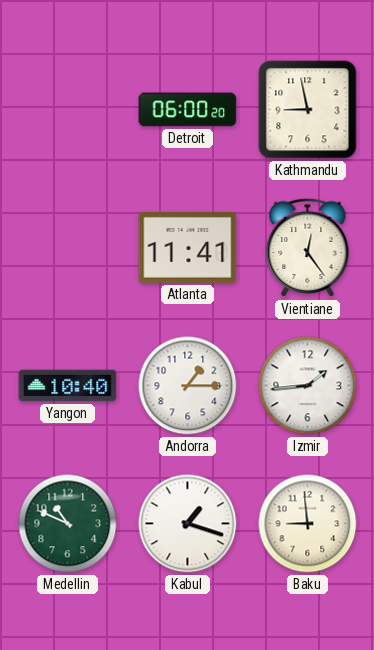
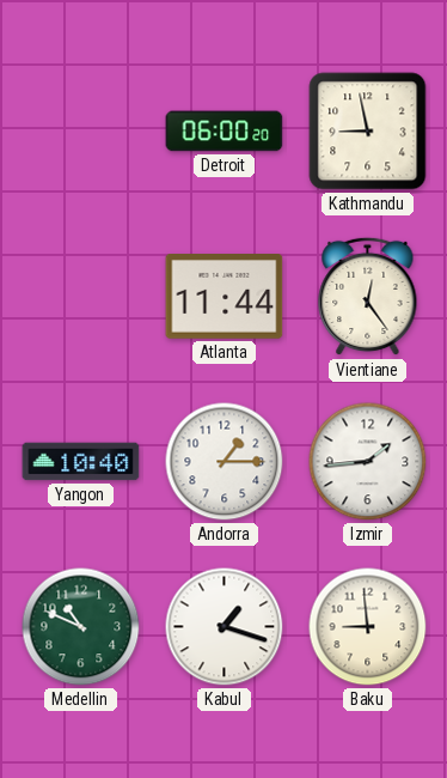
Atlanta: 11:41 -> 11:44
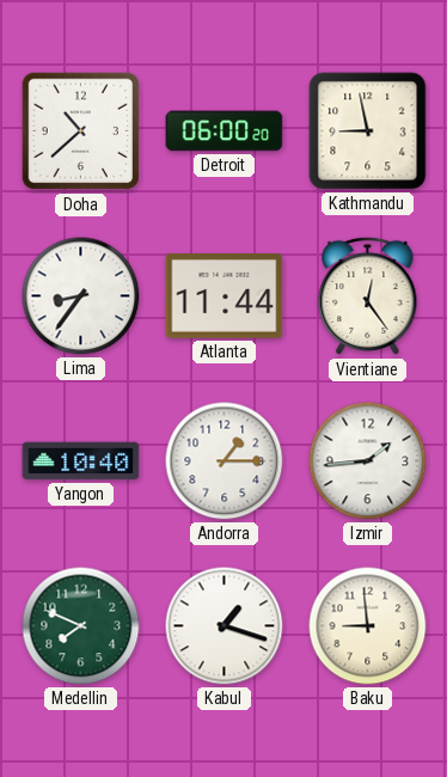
Doha: none -> 10:38
Lima: none -> 8:36
Medellin: 10:49 -> 7:49
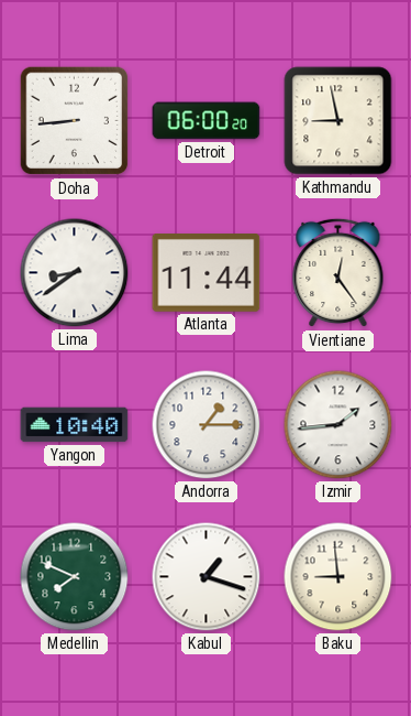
Doha: 10:38 -> 8:44
Lima: 8:36 -> 8:39
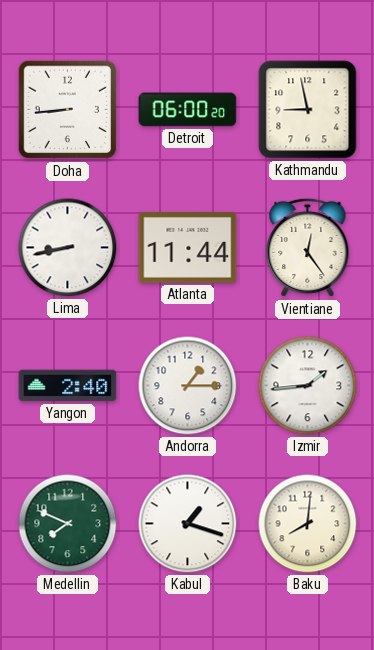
Lima: 8:39 -> 8:43
Yangon: 10:40 -> 2:40
Baku: 8:59 -> 8:01
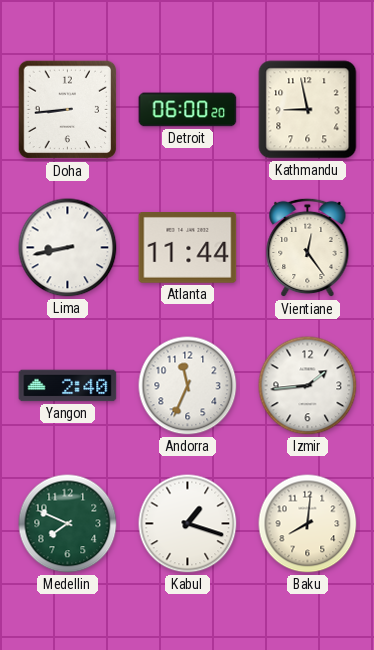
Andorra: 1:15 -> 11:34
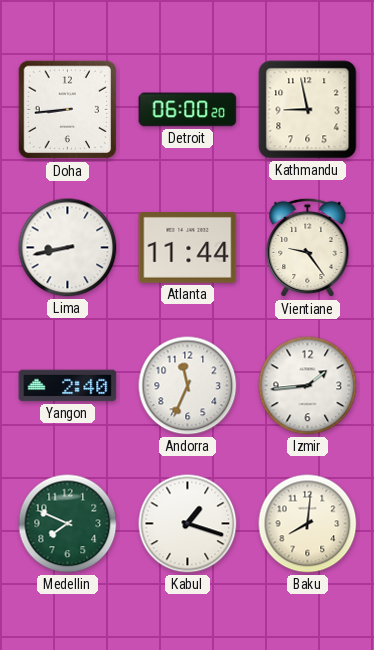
Vientiane: 12:24 -> 9:24
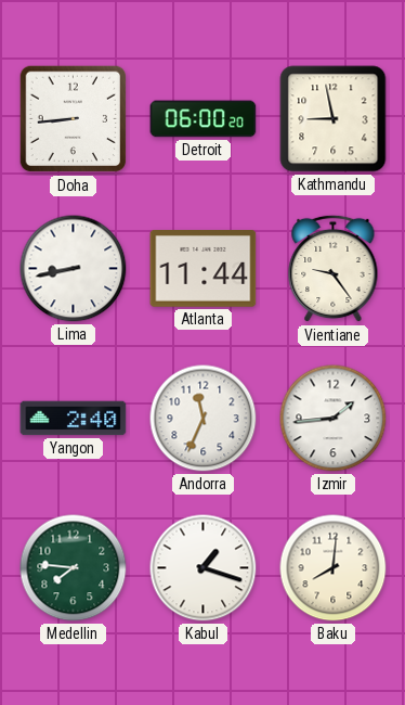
Medellin: 7:49 -> 7:46
